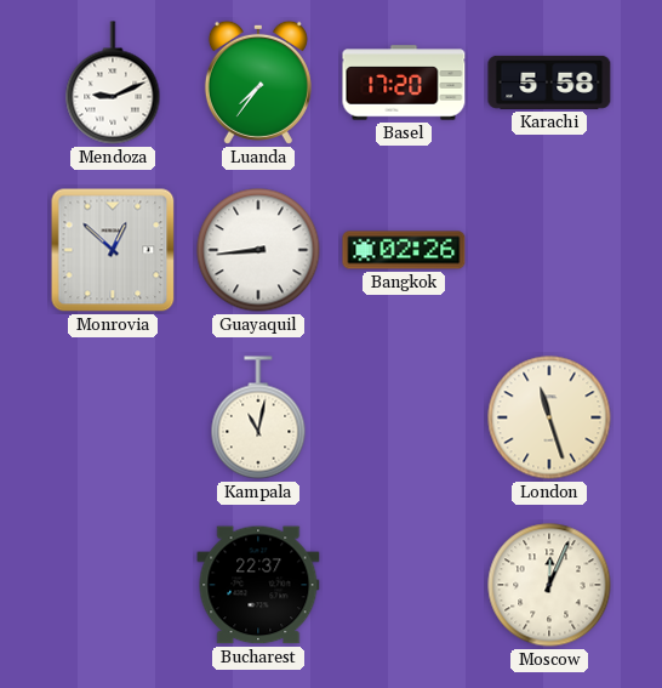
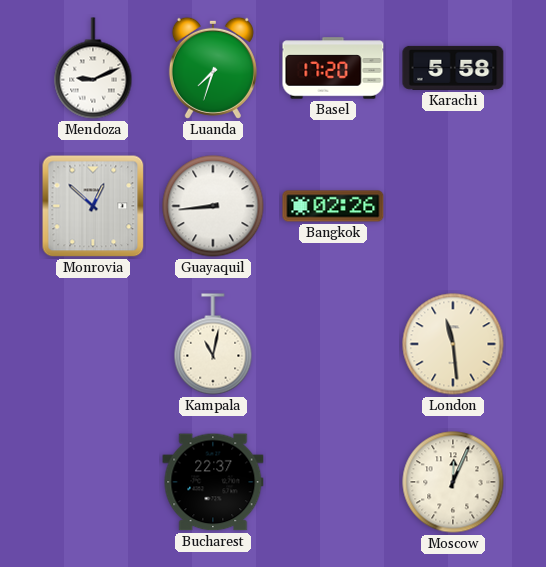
Luanda: 7:36 -> 7:33
London: 11:27 -> 11:29
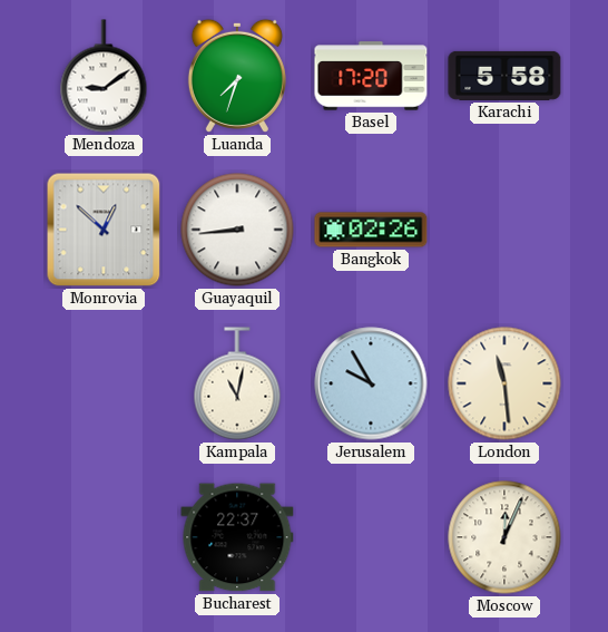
Mendoza: 9:11 -> 9:09
Jerusalem: none -> 9:55
